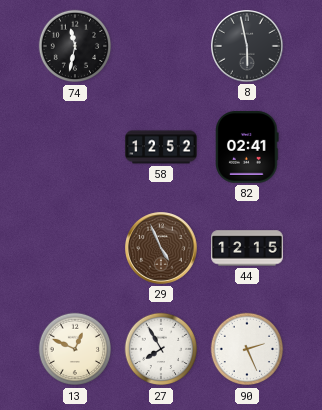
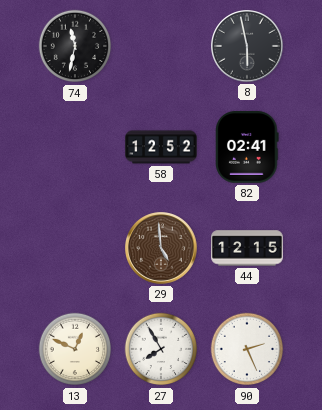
29: 4:56 -> 4:59
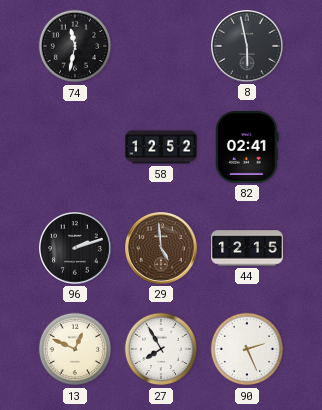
96: none -> 2:12
